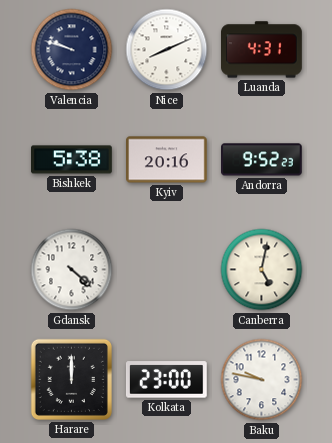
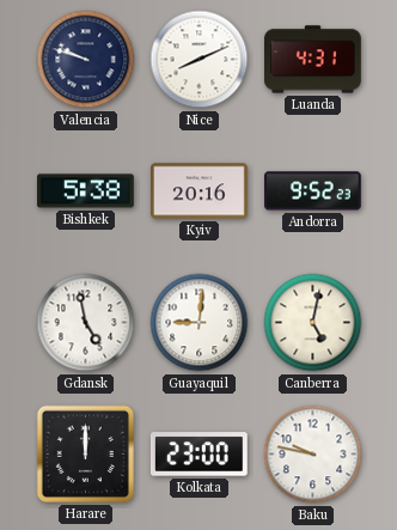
Gdansk: 4:22 -> 4:58
Guayaquil: none -> 9:01
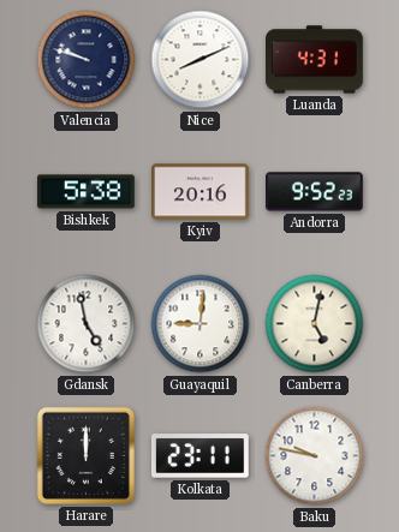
Kolkata: 23:00 -> 23:11
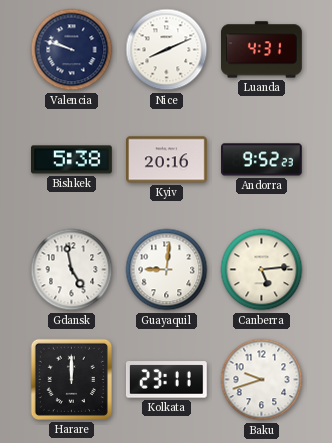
Canberra: 5:02 -> 5:14
Baku: 9:47 -> 9:42
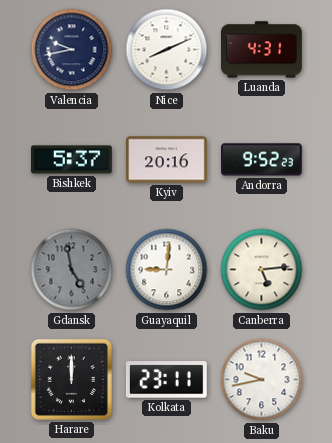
Valencia: 9:48 -> 9:43
Bishkek: 5:38 -> 5:37
Gdansk dial: white -> grey
Baku: 9:42 -> 9:43
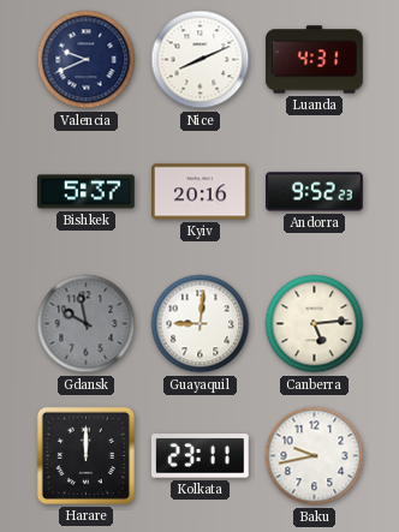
Valencia: 9:43 -> 9:41
Gdansk: 4:58 -> 9:58
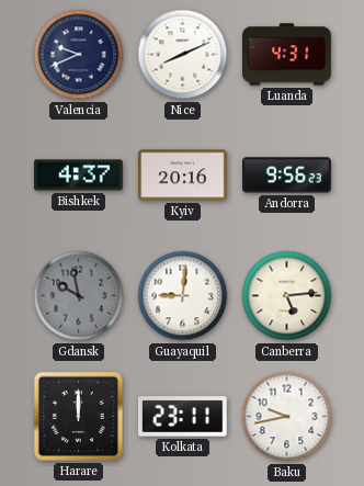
Bishkek: 5:37 -> 4:37
Andorra: 9:52 -> 9:56
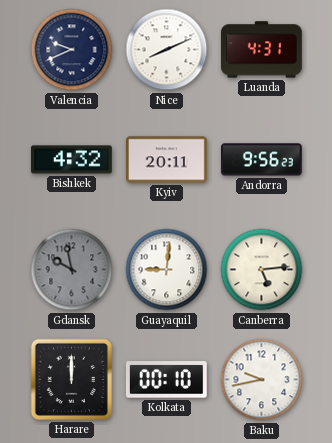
Bishkek: 4:37 -> 4:32
Kyiv: 20:16 -> 20:11
Kolkata: 23:11 -> 00:10
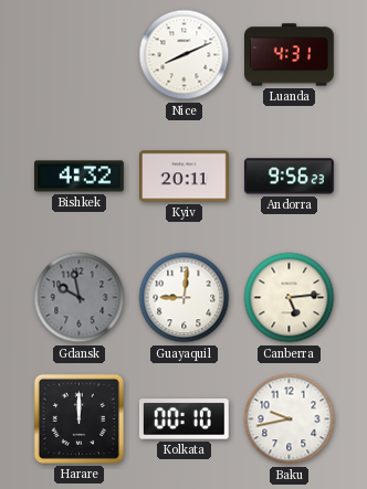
Valencia: 9:41 -> none
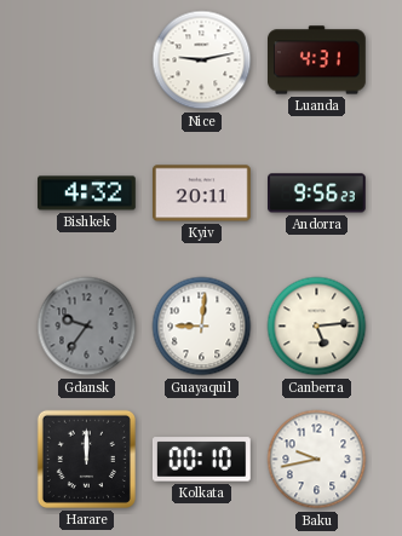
Nice: 8:11 -> 9:13
Gdansk: 9:58 -> 9:36
